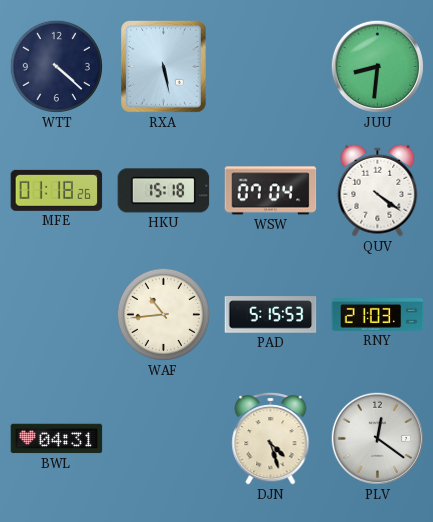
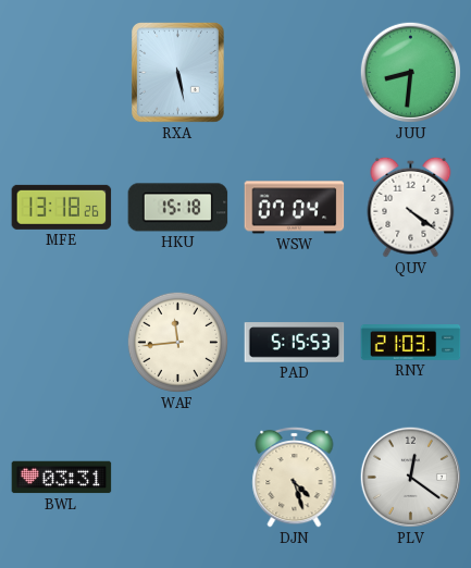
WTT: 4:22 -> none
MFE: 01:18 -> 13:18
WAF: 10:44 -> 11:44
BWL: 04:31 -> 03:31
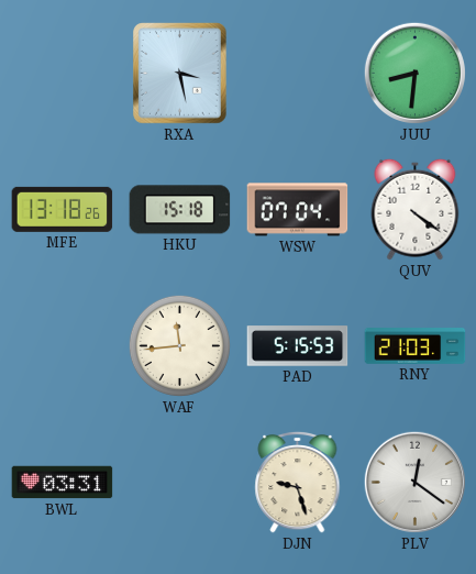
RXA: 5:28 -> 3:28
DJN: 4:27 -> 9:27
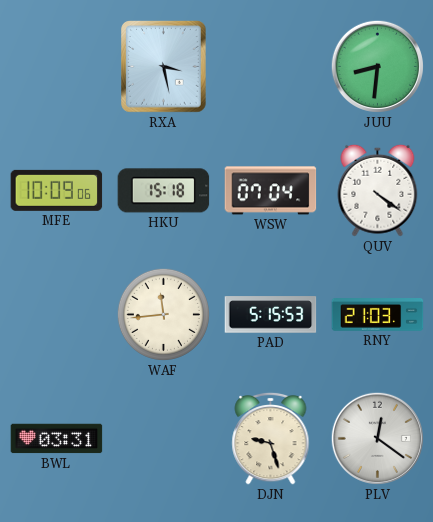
MFE: 13:18 -> 10:09
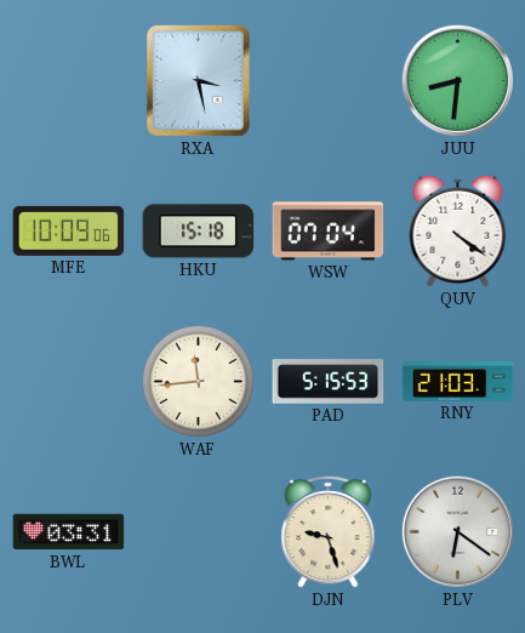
PLV: 12:21 -> 6:21
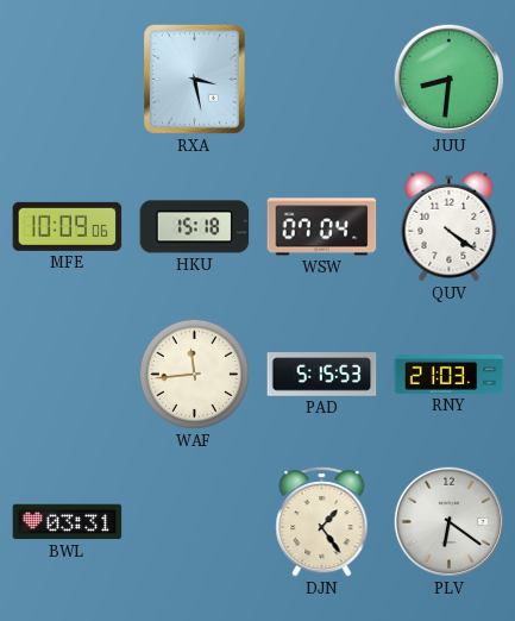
DJN: 9:27 -> 1:24
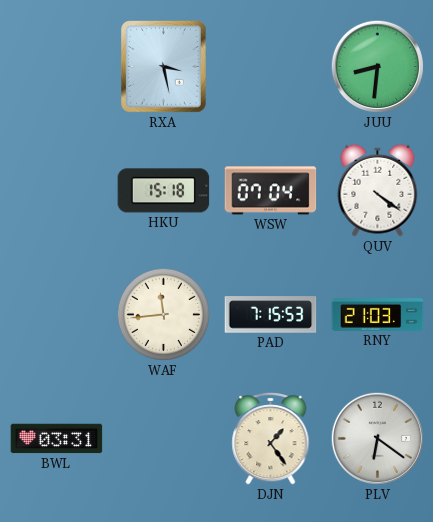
MFE: 10:09 -> none
PAD: 5:15 -> 7:15
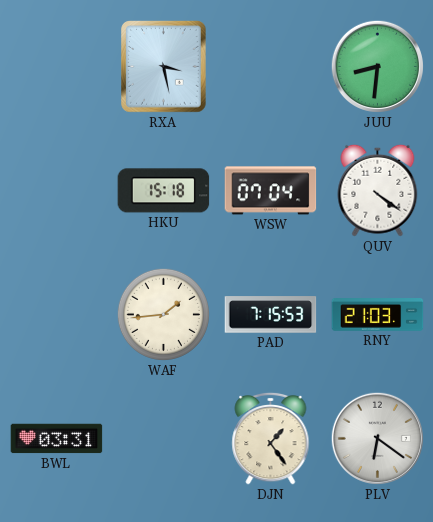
WAF: 11:44 -> 1:44
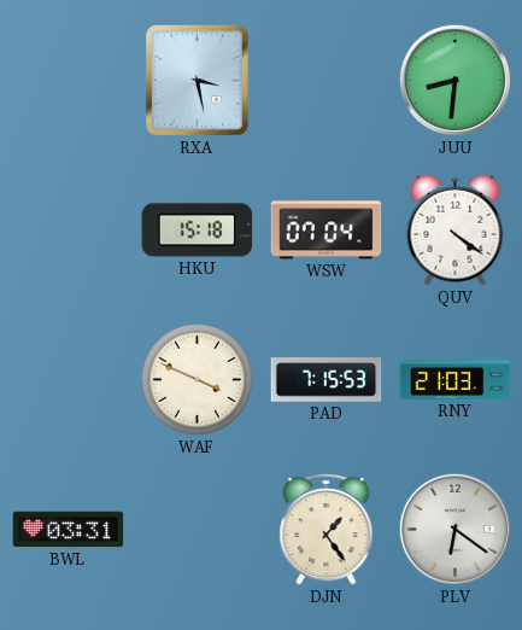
WAF: 1:44 -> 3:49
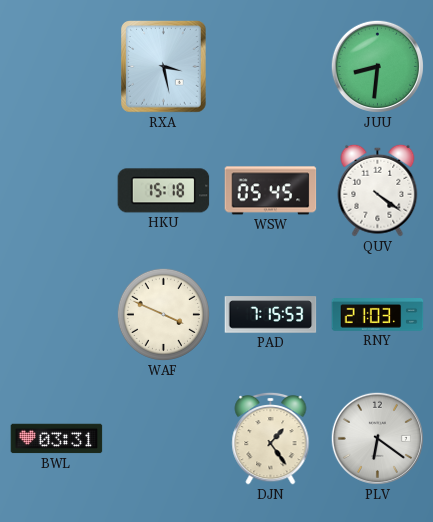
WSW: 07:04 -> 05:45
